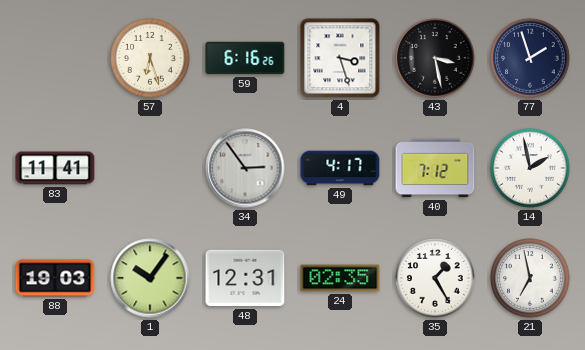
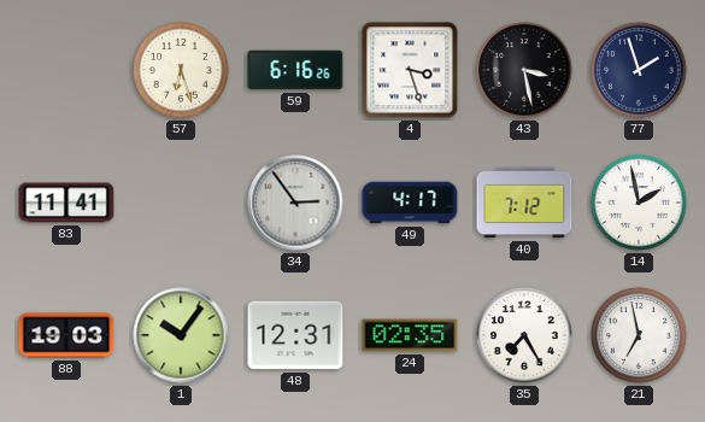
35: 1:25 -> 7:25
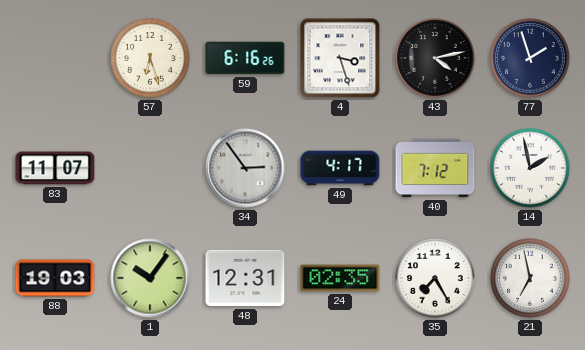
43: 3:28 -> 4:13
83: 11:41 -> 11:07
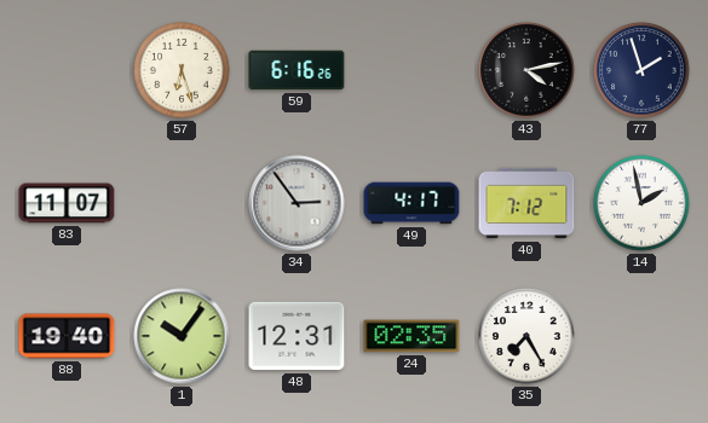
4: 3:27 -> none
88: 19:03 -> 19:40
21: 6:58 -> none
